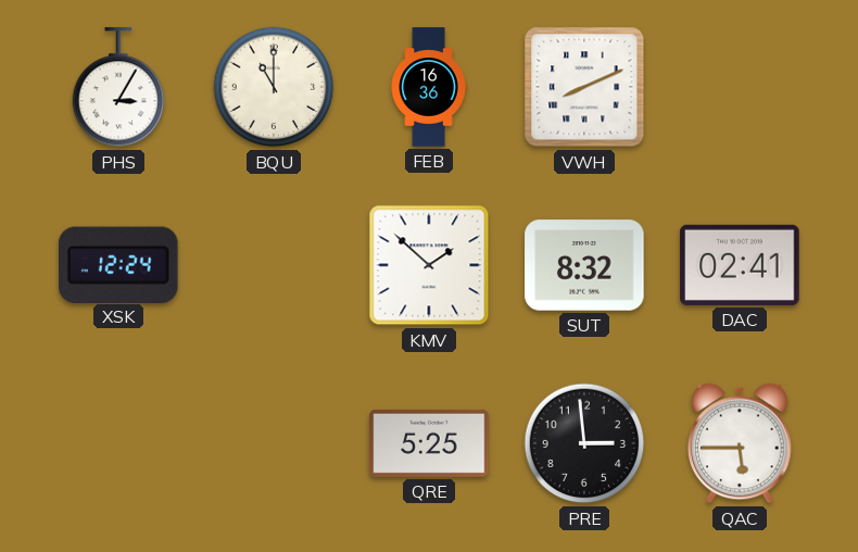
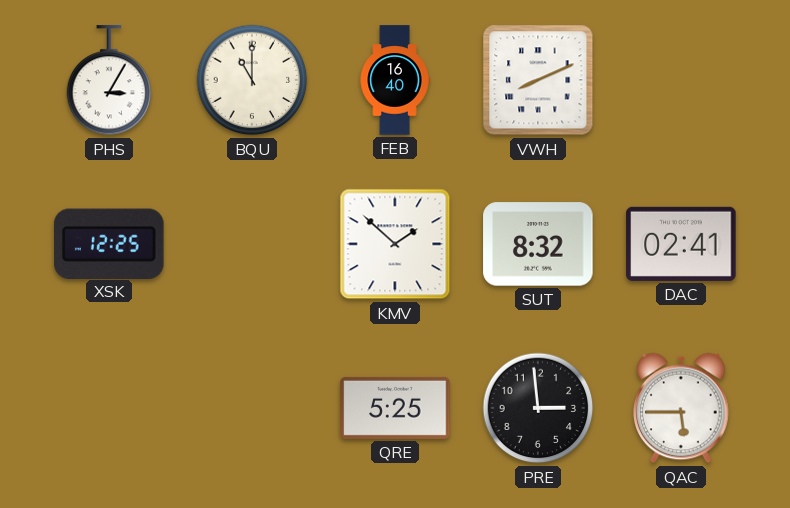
FEB: 16:36 -> 16:40
XSK: 12:24 -> 12:25
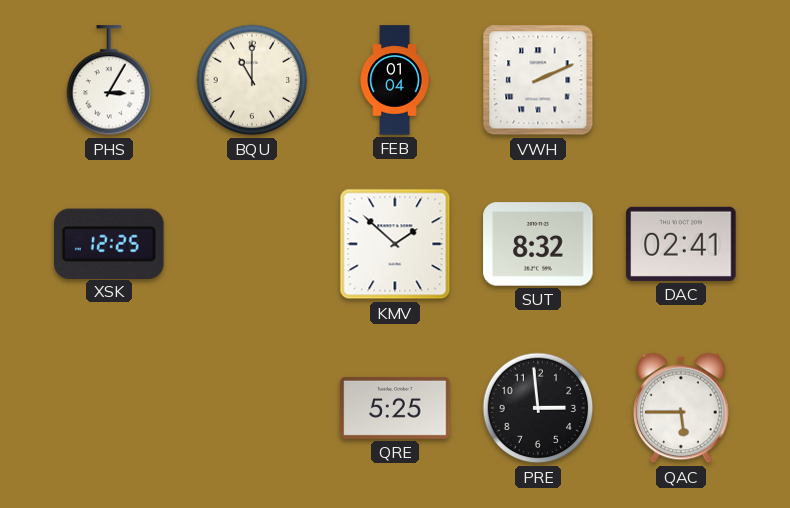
FEB: 16:40 -> 01:04
VWH: 8:11 -> 2:11
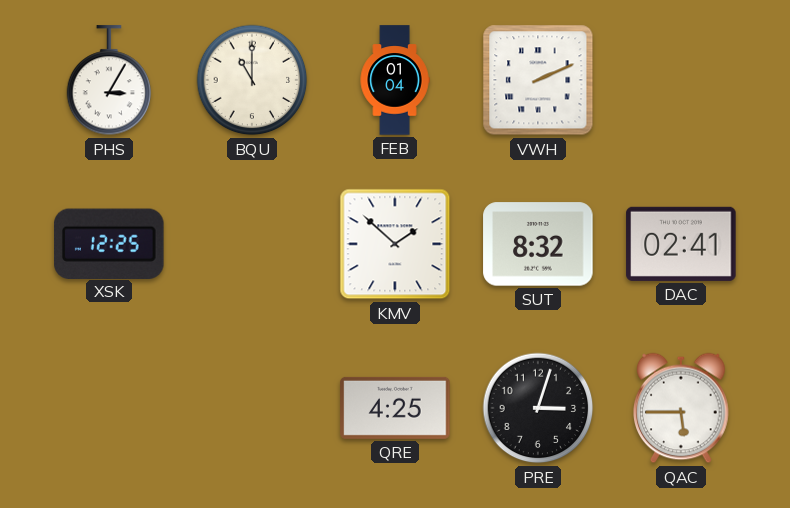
QRE: 5:25 -> 4:25
PRE: 2:59 -> 3:03
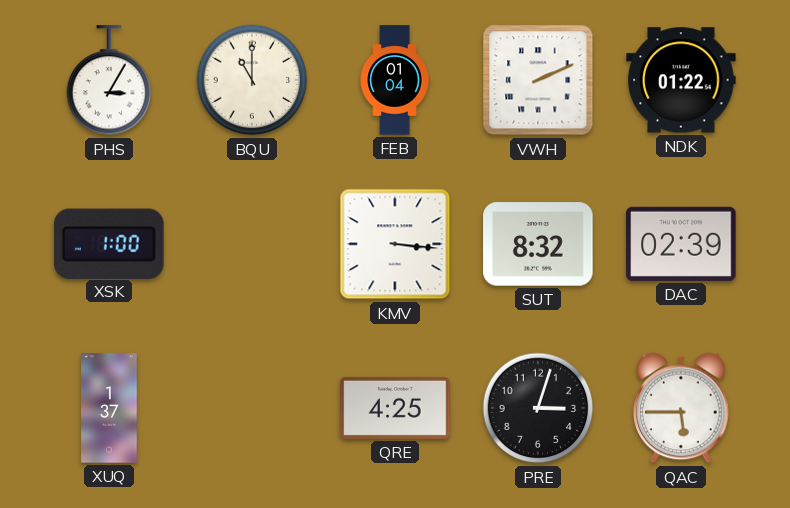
NDK: none -> 01:22
XSK: 12:25 -> 1:00
KMV: 1:52 -> 3:16
DAC: 02:41 -> 02:39
XUQ: none -> 1:37
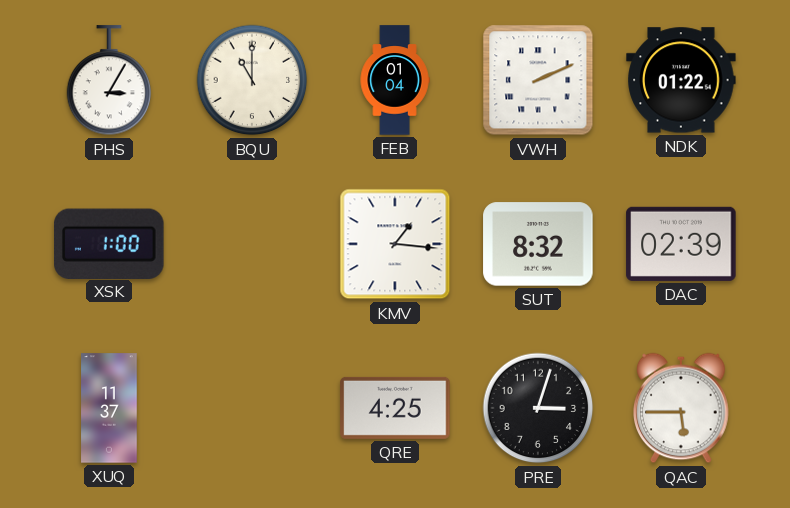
KMV: 3:16 -> 1:16
XUQ: 1:37 -> 11:37
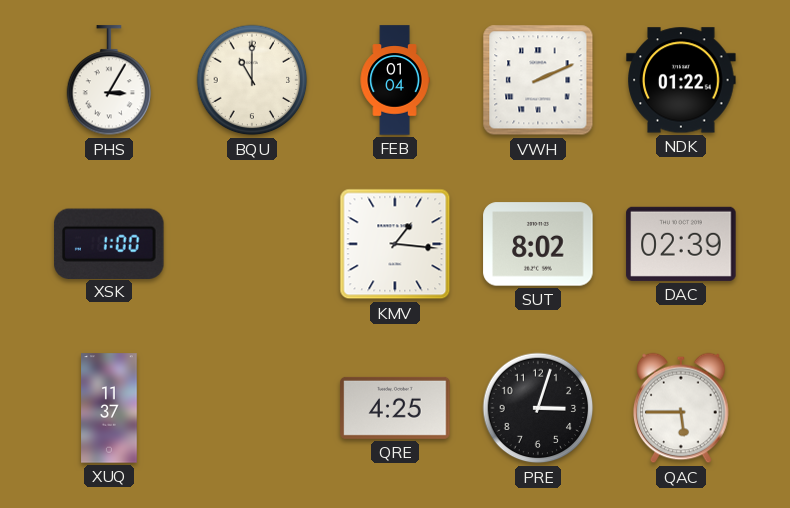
SUT: 8:32 -> 8:02
